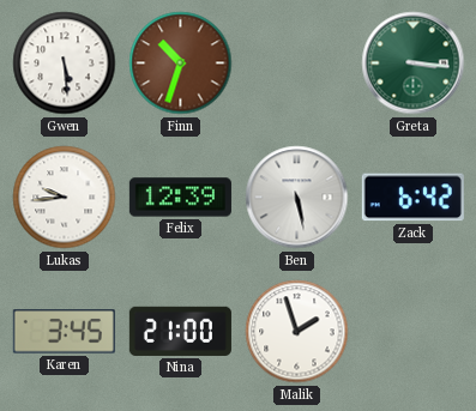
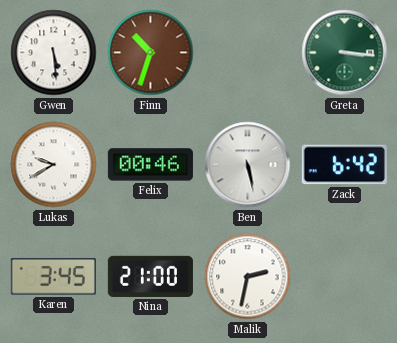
Lukas: 9:44 -> 9:40
Felix: 12:39 -> 00:46
Malik: 1:57 -> 2:32
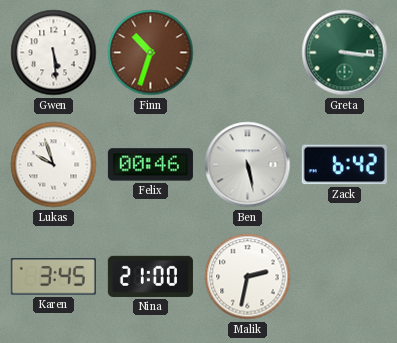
Lukas: 9:40 -> 9:57
